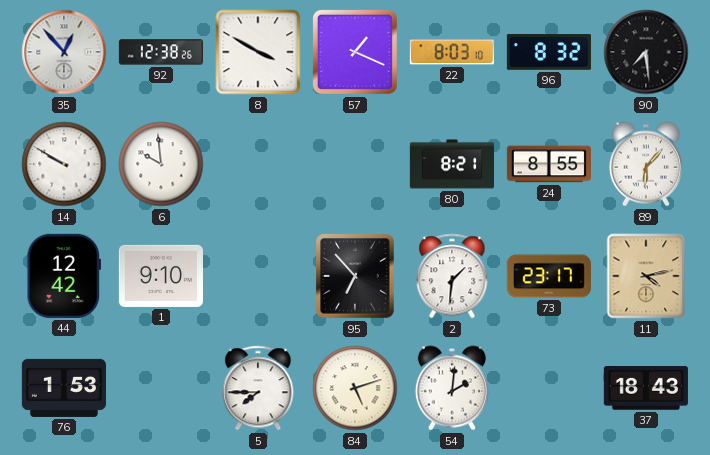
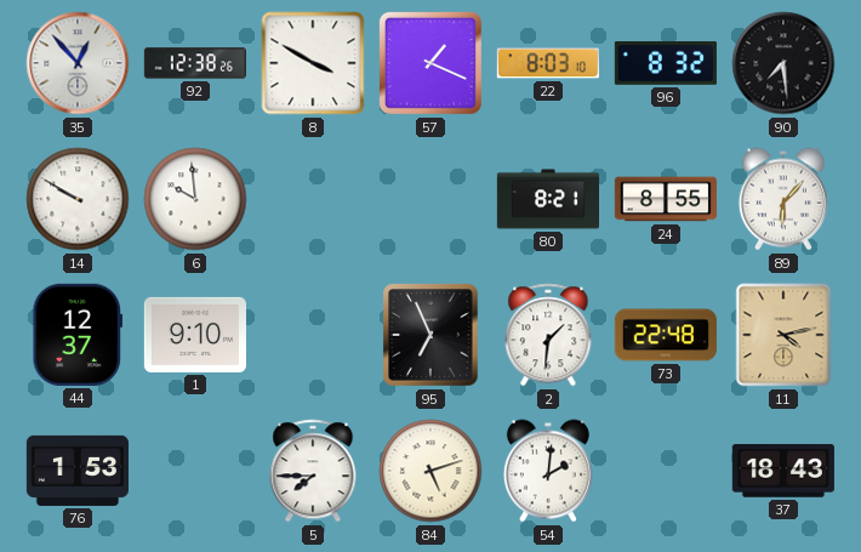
44: 12:42 -> 12:37
95: 6:53 -> 6:56
73: 23:17 -> 22:48
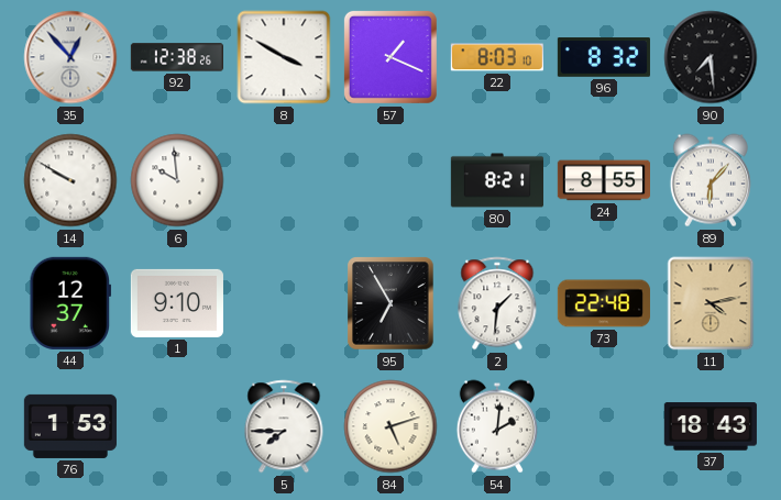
95: 6:56 -> 6:55
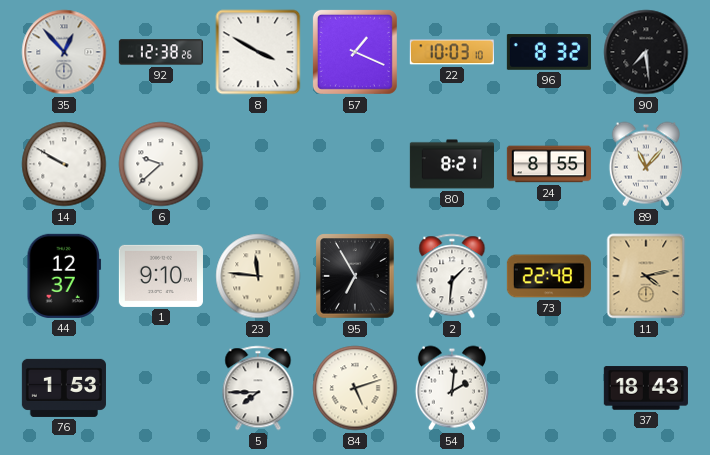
22: 8:03 -> 10:03
6: 9:59 -> 9:38
89: 6:07 -> 11:07
23: none -> 11:46
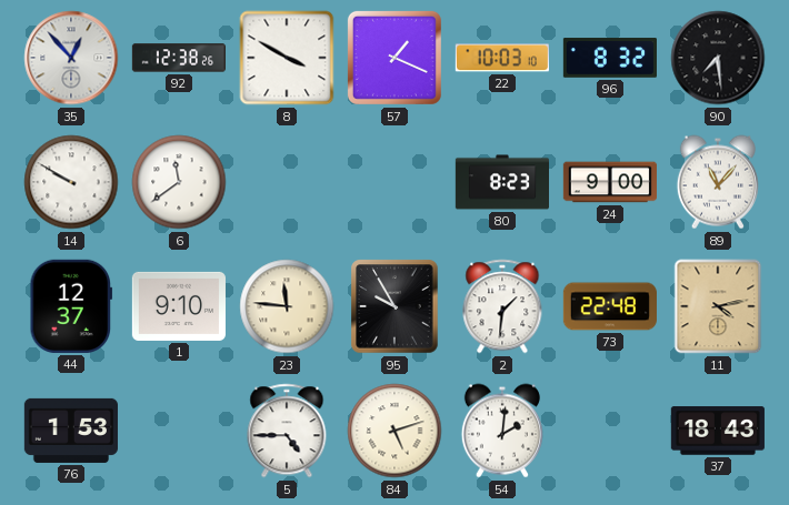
6: 9:38 -> 11:39
80: 8:21 -> 8:23
24: 8:55 -> 9:00
95: 6:55 -> 9:55
5: 7:45 -> 4:45
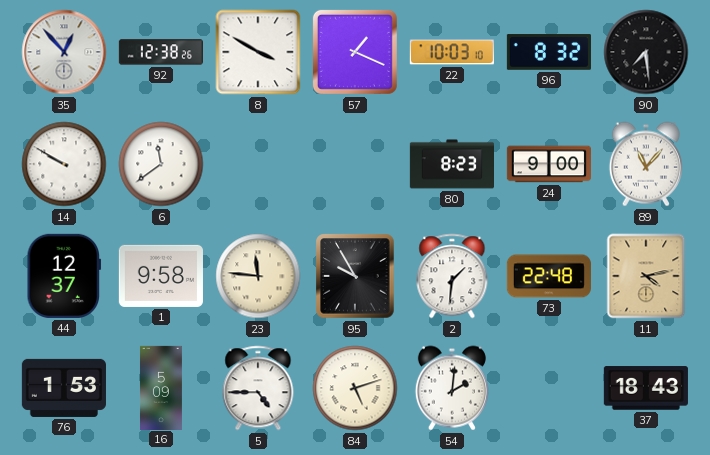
1: 9:10 -> 9:58
16: none -> 5:09
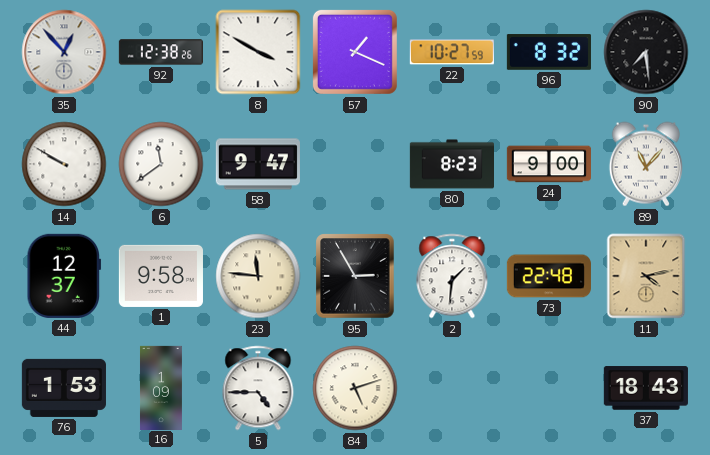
22: 10:03 -> 10:27
58: none -> 9:47
95: 9:55 -> 2:55
16: 5:09 -> 1:09
54: 2:01 -> none
